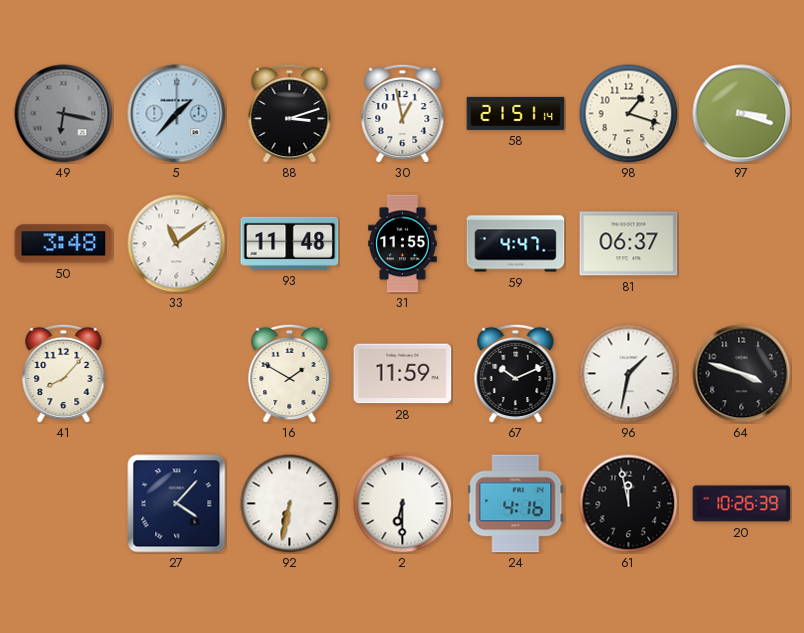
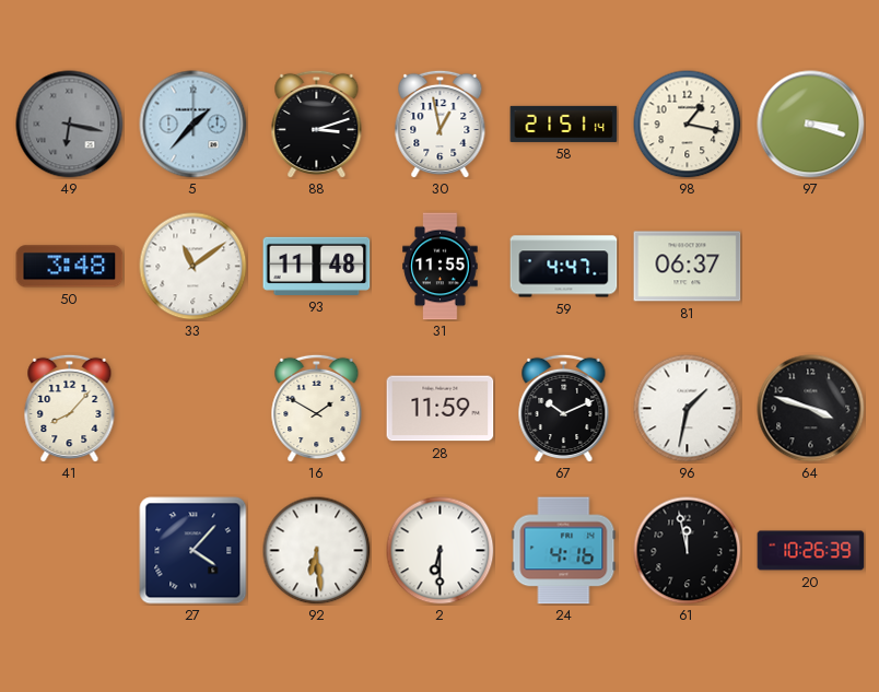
98: 1:18 -> 1:17
92: 6:32 -> 6:29
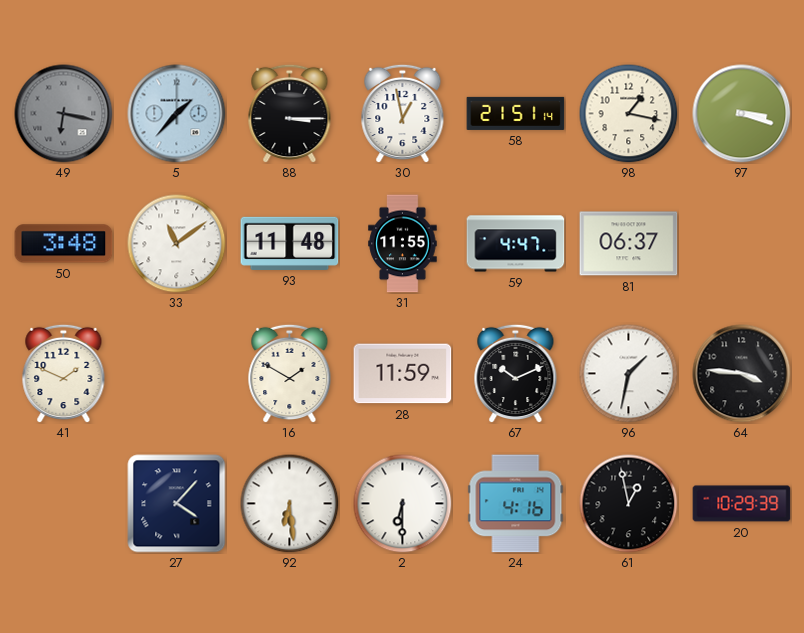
88: 3:12 -> 3:15
41: 8:07 -> 1:49
64: 3:48 -> 3:46
61: 11:58 -> 12:58
20: 10:26 -> 10:29
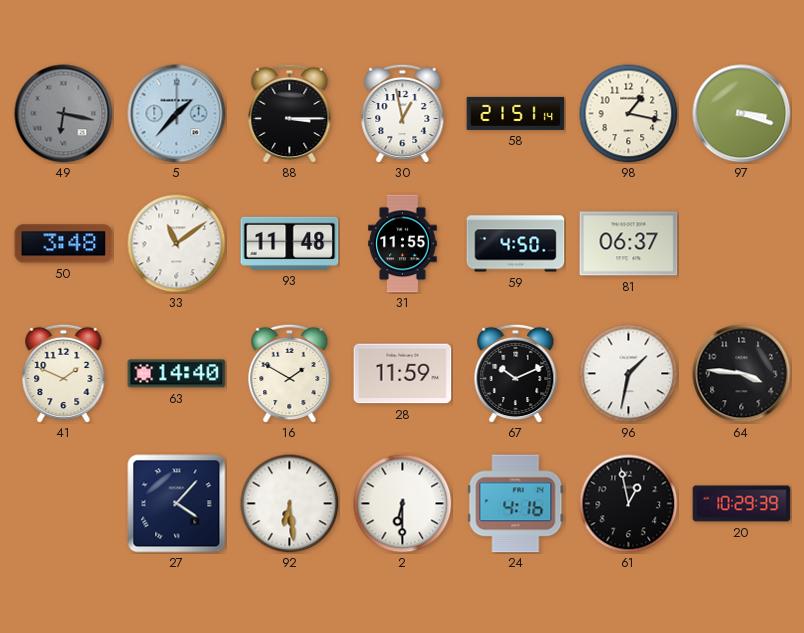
59: 4:47 -> 4:50
63: none -> 14:40
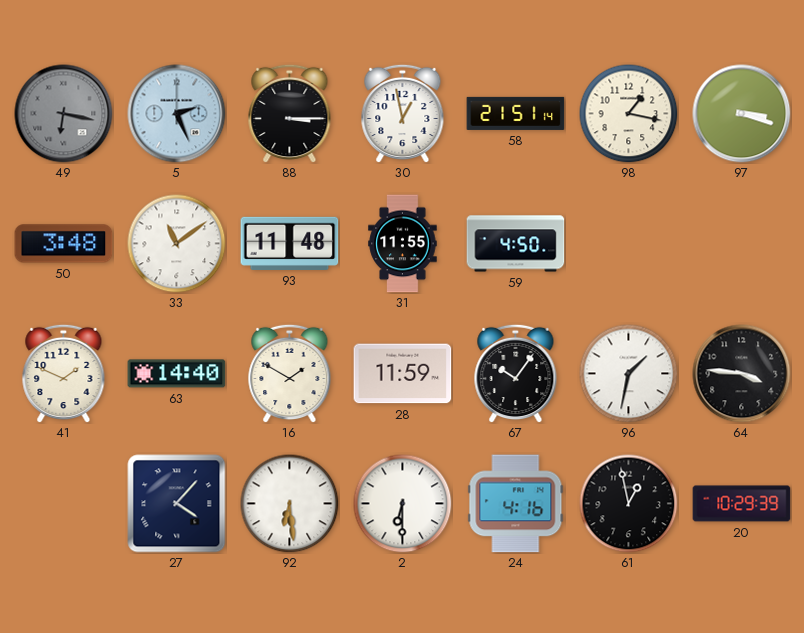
5: 1:37 -> 2:26
81: 06:37 -> none
67: 10:11 -> 10:06
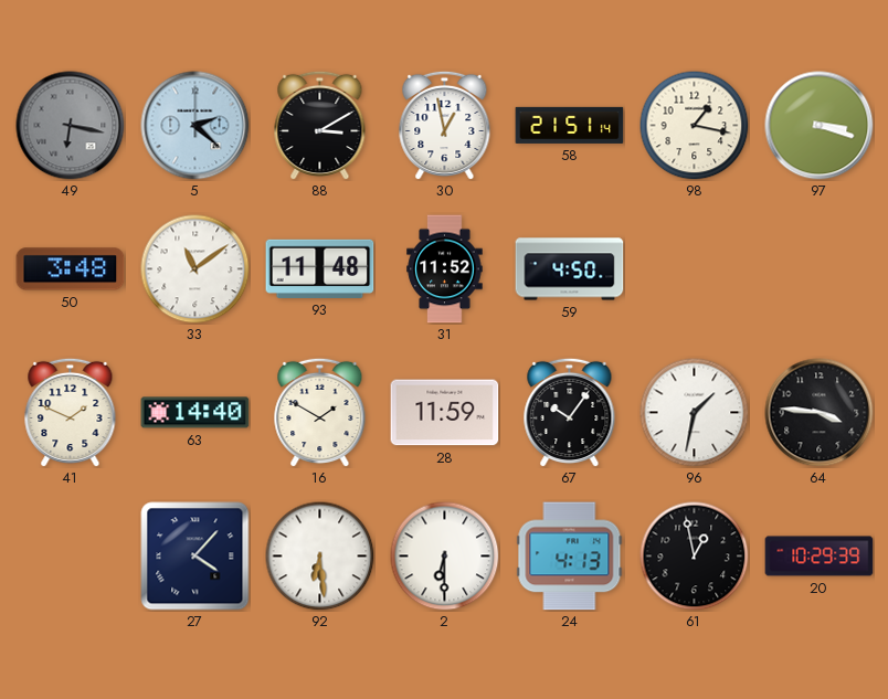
5: 2:26 -> 2:22
88: 3:15 -> 3:10
31: 11:55 -> 11:52
24: 4:16 -> 4:13
